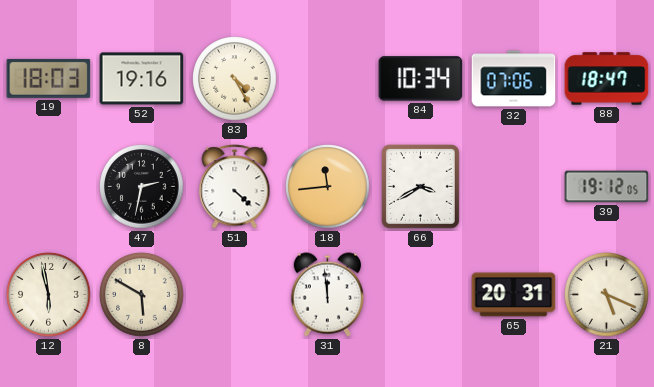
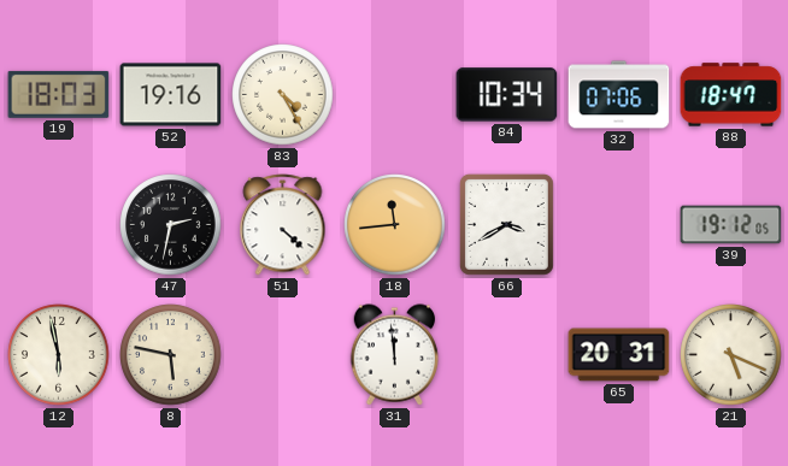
8: 5:50 -> 5:47
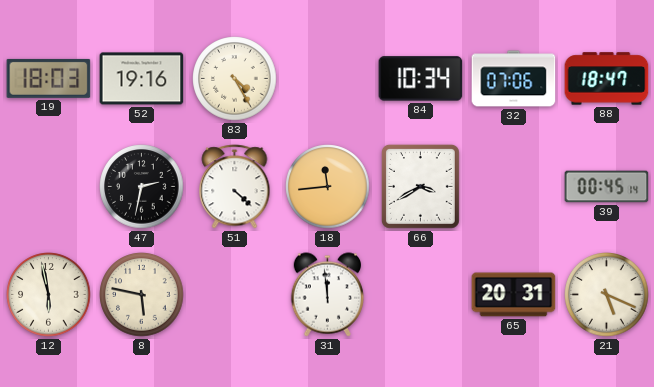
39: 19:12 -> 00:45
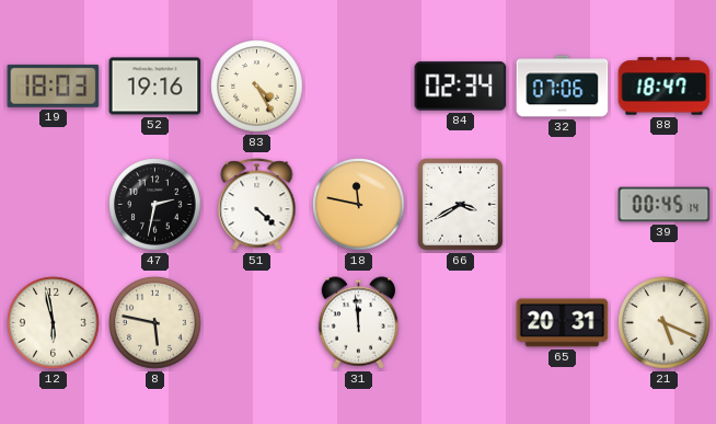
84: 10:34 -> 02:34
18: 11:44 -> 11:47
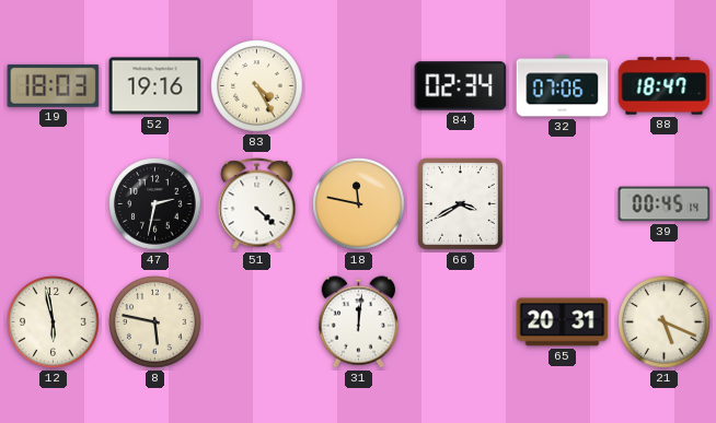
31: 11:59 -> 12:01
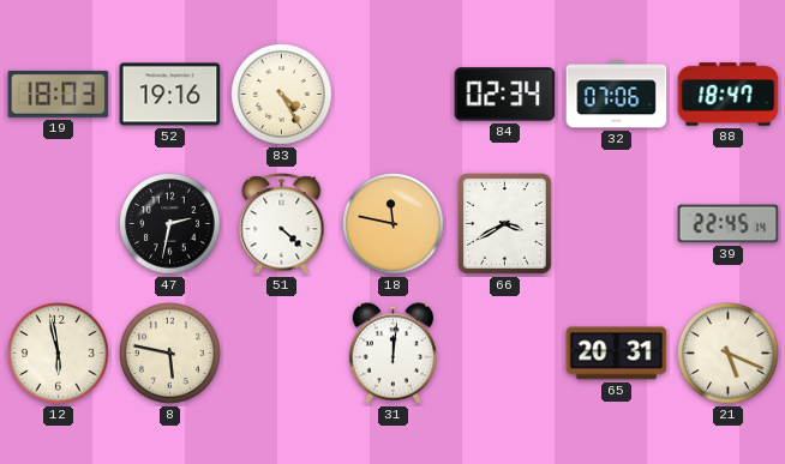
39: 00:45 -> 22:45
